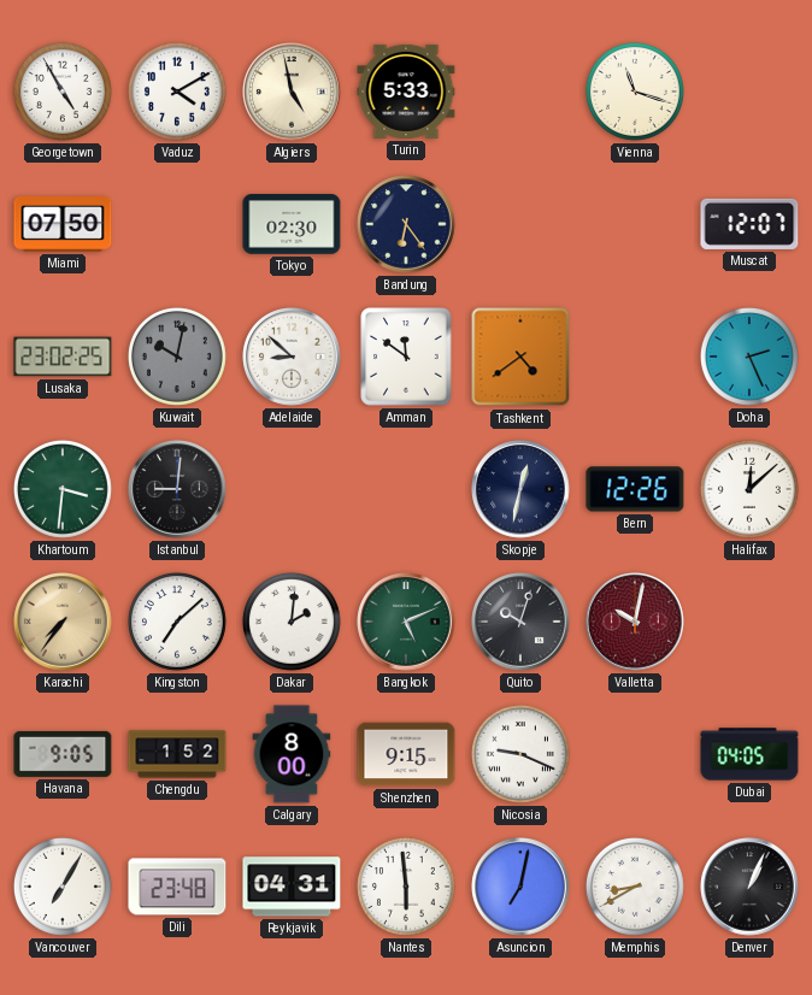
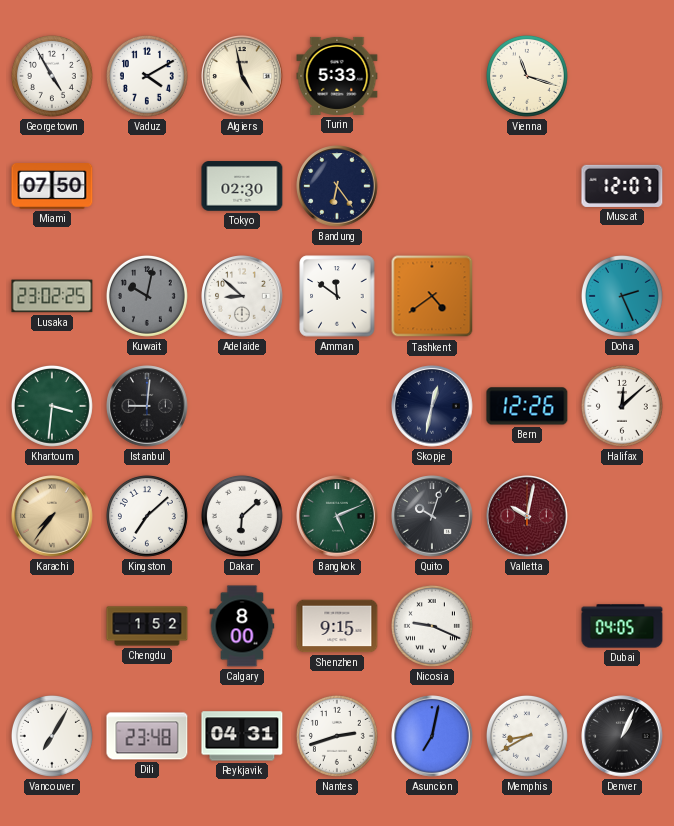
Dakar: 2:01 -> 6:08
Havana: 9:05 -> none
Nantes: 5:59 -> 2:42
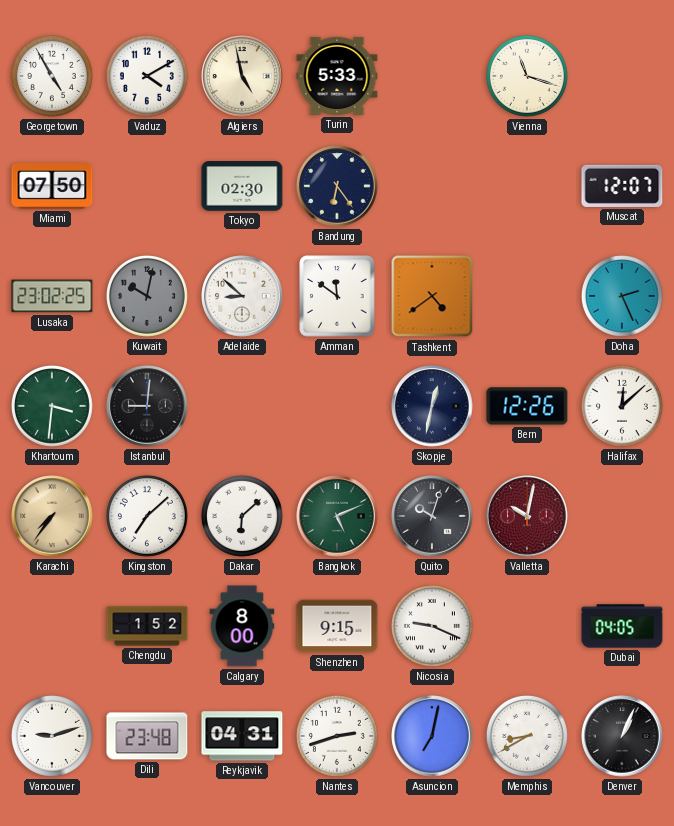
Vancouver: 7:05 -> 9:12
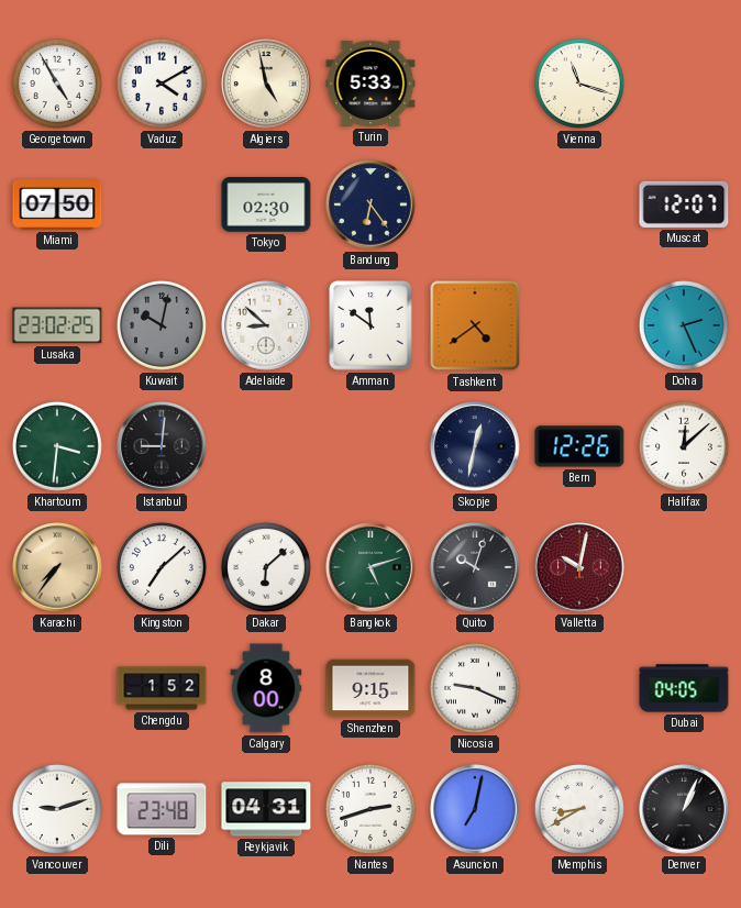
Bangkok: 5:11 -> 5:12
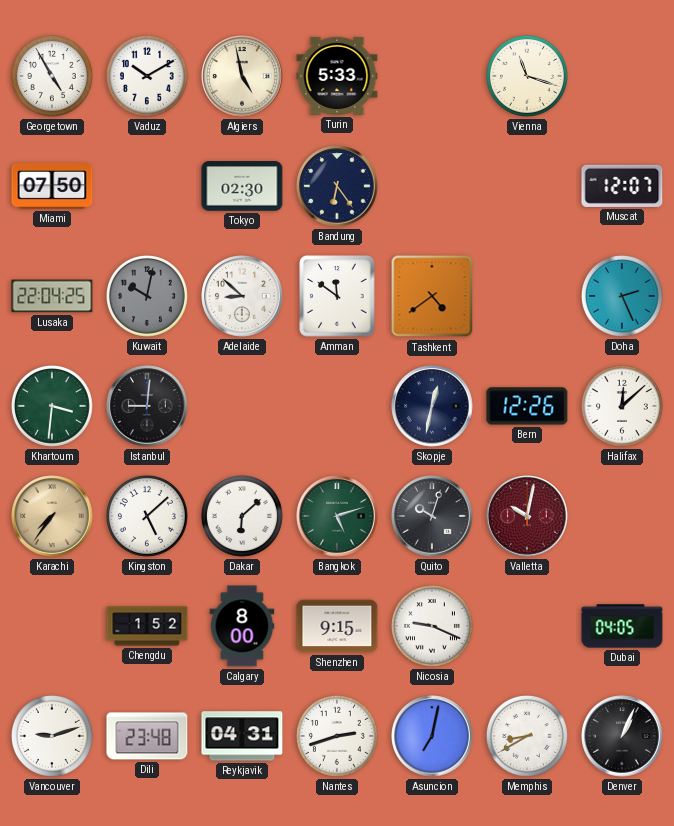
Vaduz: 4:10 -> 10:10
Lusaka: 23:02 -> 22:04
Kingston: 7:08 -> 5:08
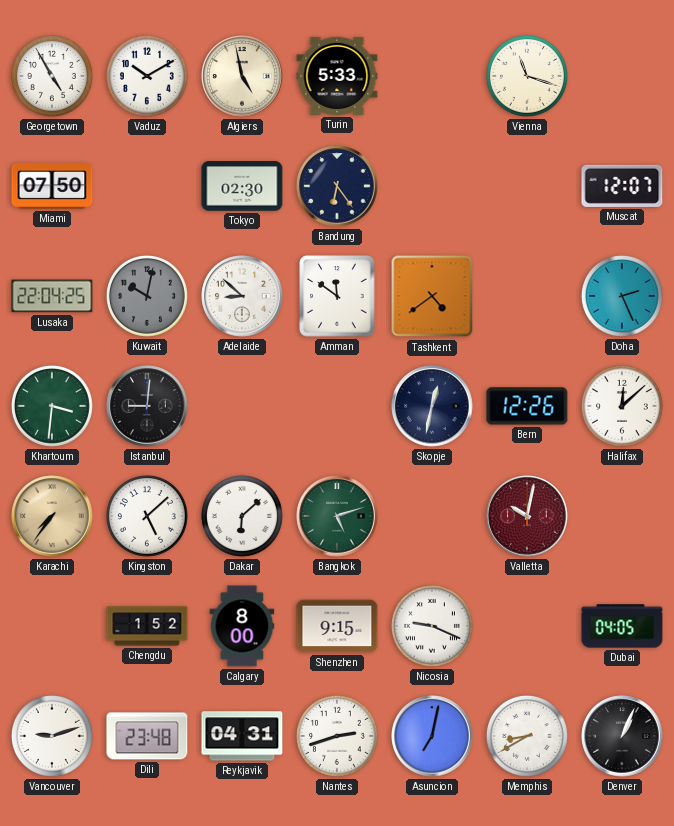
Quito: 10:03 -> none
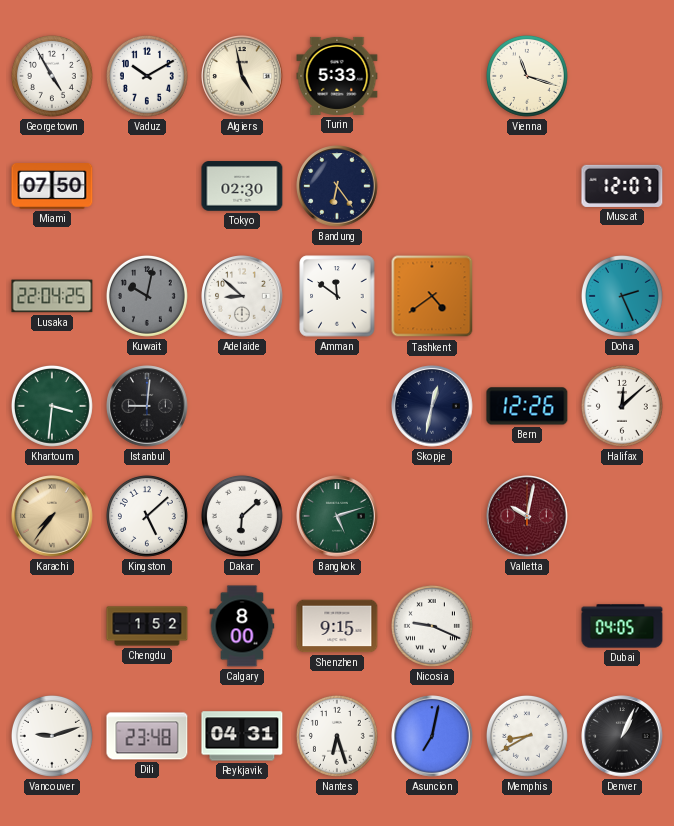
Nantes: 2:42 -> 6:27
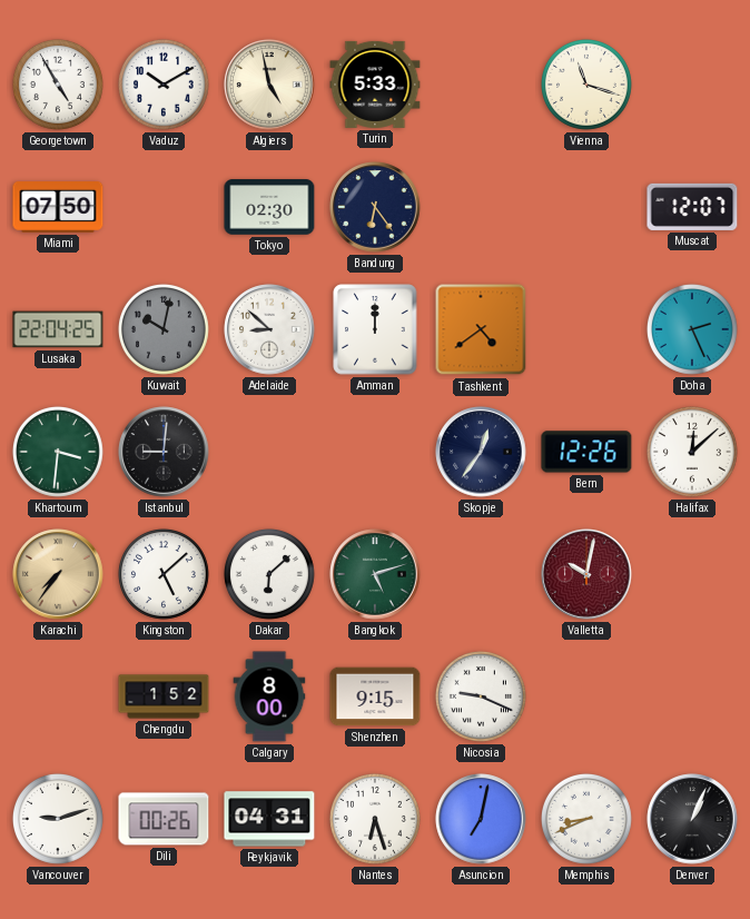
Amman: 11:51 -> 12:00
Skopje: 12:32 -> 12:36
Dubai: 04:05 -> none
Dili: 23:48 -> 00:26
Memphis: 8:40 -> 8:41
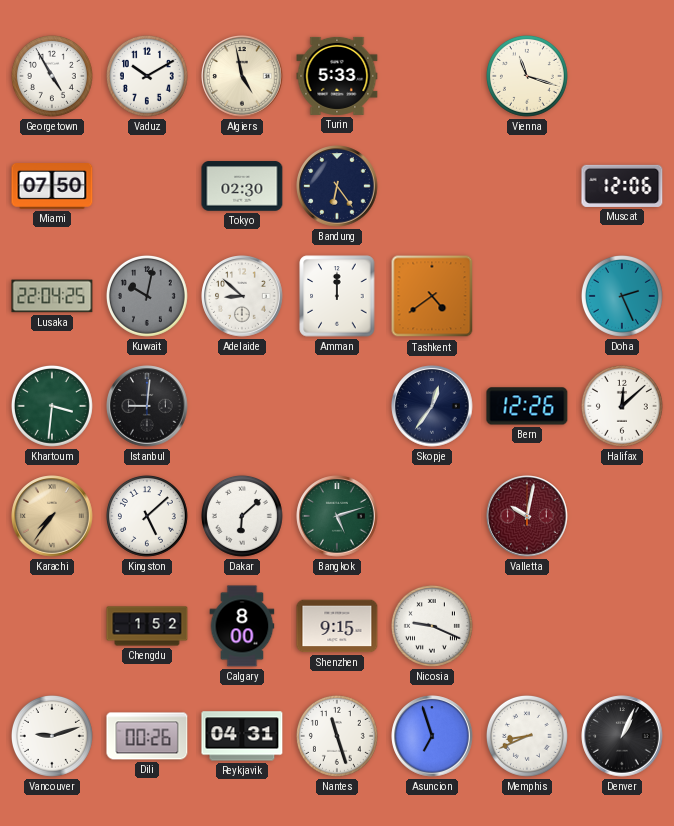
Muscat: 12:07 -> 12:06
Nantes: 6:27 -> 11:27
Asuncion: 7:02 -> 6:57
